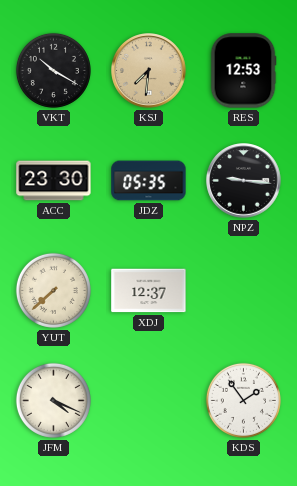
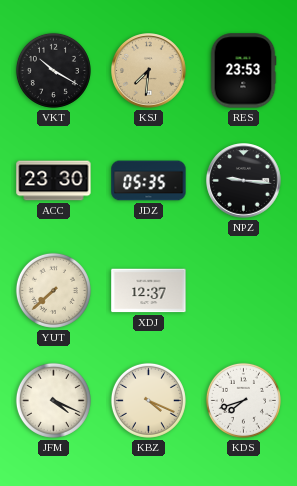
RES: 12:53 -> 23:53
KBZ: none -> 4:19
KDS: 1:54 -> 7:42
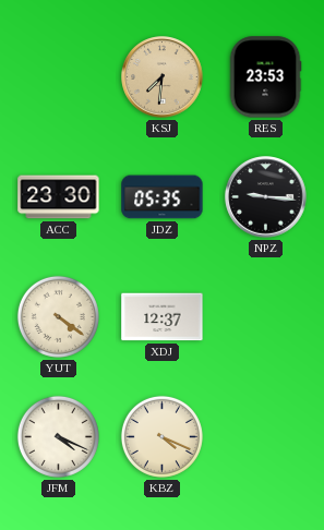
VKT: 10:20 -> none
YUT: 7:38 -> 4:21
KDS: 7:42 -> none
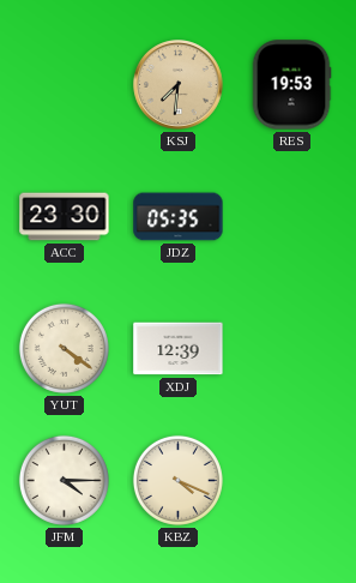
RES: 23:53 -> 19:53
NPZ: 9:16 -> none
XDJ: 12:37 -> 12:39
JFM: 4:19 -> 4:15
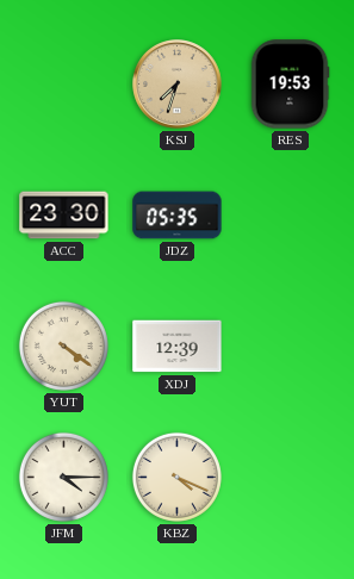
KSJ: 7:31 -> 7:33
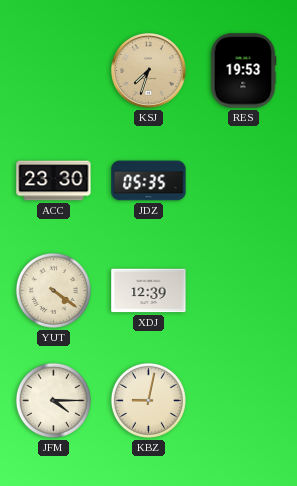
KBZ: 4:19 -> 9:02
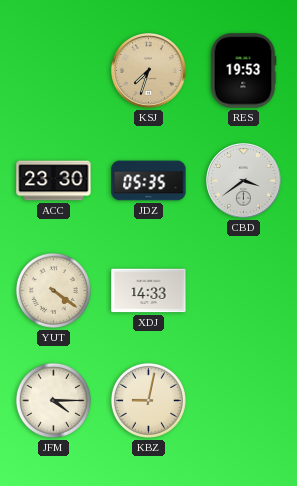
CBD: none -> 3:39
XDJ: 12:39 -> 14:33
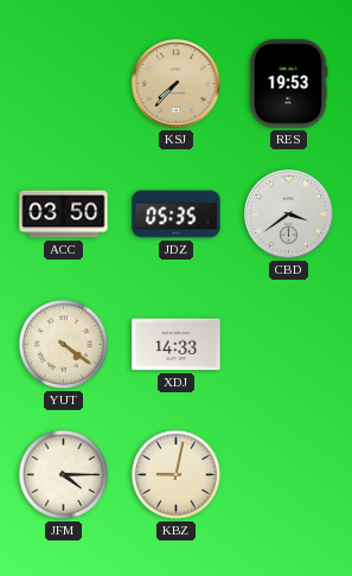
KSJ: 7:33 -> 7:37
ACC: 23:30 -> 03:50
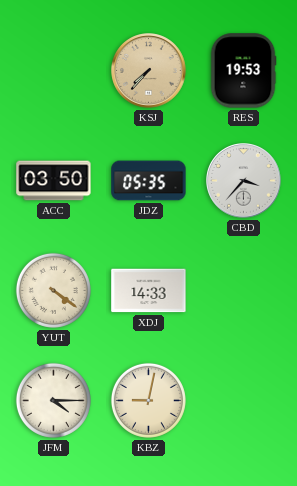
CBD: 3:39 -> 3:37
